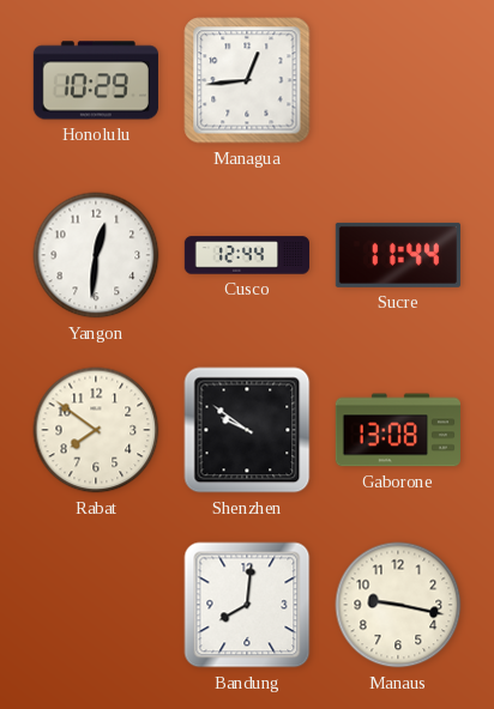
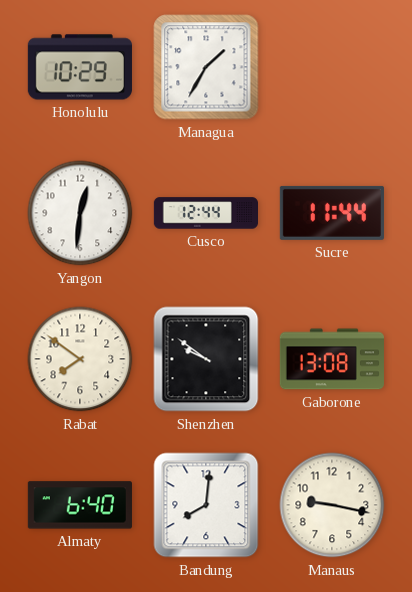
Managua: 12:44 -> 1:35
Almaty: none -> 6:40
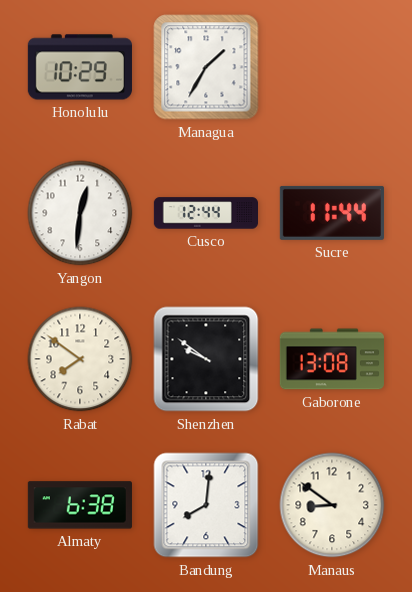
Almaty: 6:40 -> 6:38
Manaus: 9:17 -> 8:51
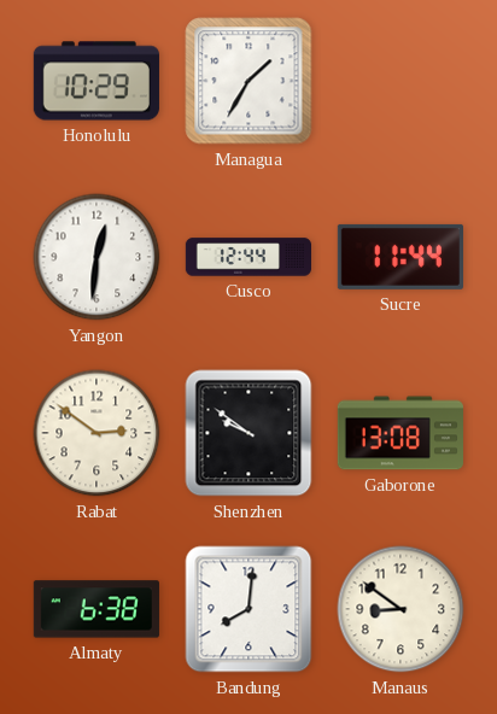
Rabat: 7:51 -> 2:51
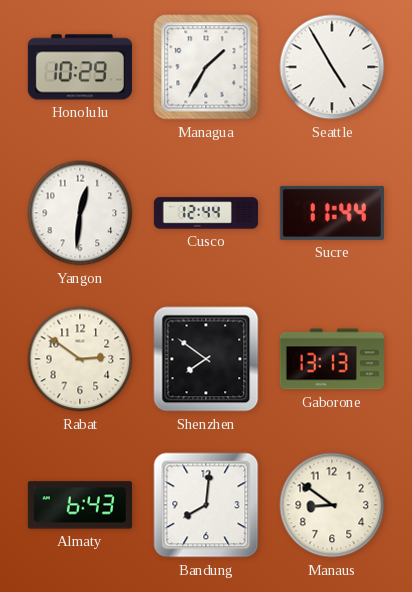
Seattle: none -> 4:55
Shenzhen: 9:51 -> 7:51
Gaborone: 13:08 -> 13:13
Almaty: 6:38 -> 6:43
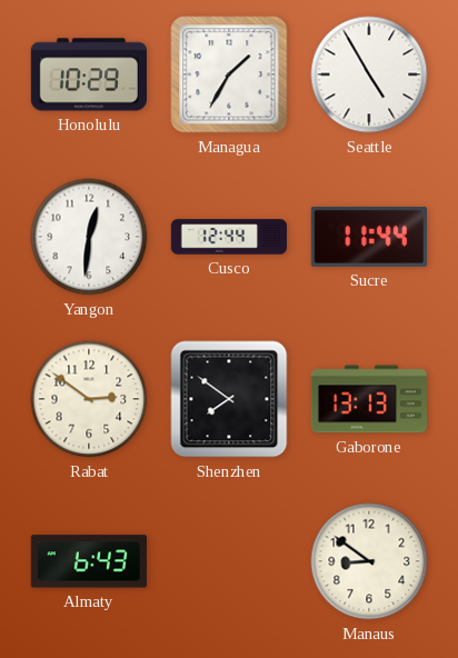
Bandung: 8:01 -> none
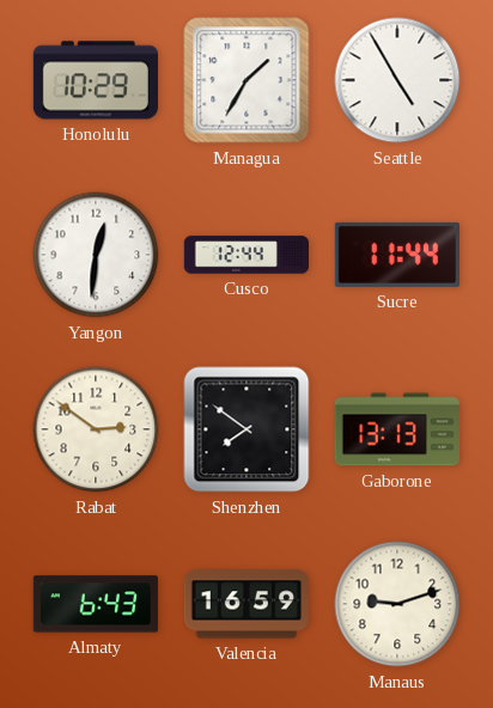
Valencia: none -> 16:59
Manaus: 8:51 -> 9:12
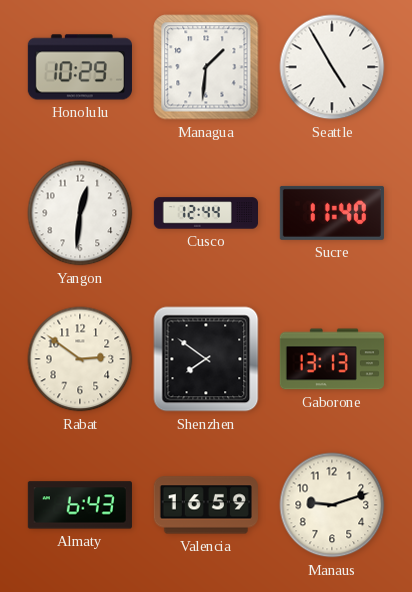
Managua: 1:35 -> 1:31
Sucre: 11:44 -> 11:40
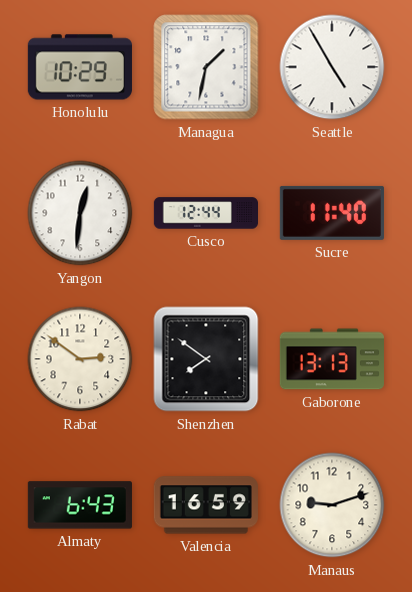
Managua: 1:31 -> 1:32
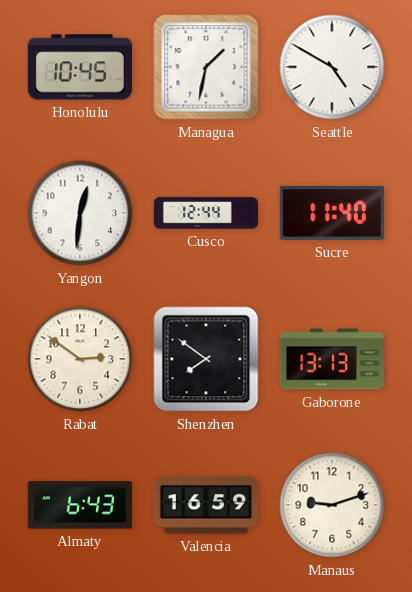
Honolulu: 10:29 -> 10:45
Seattle: 4:55 -> 4:50
